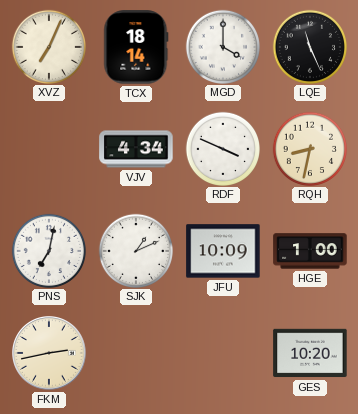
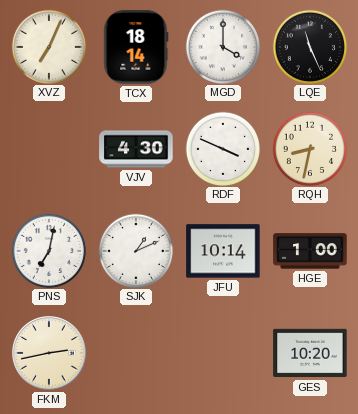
VJV: 4:34 -> 4:30
JFU: 10:09 -> 10:14
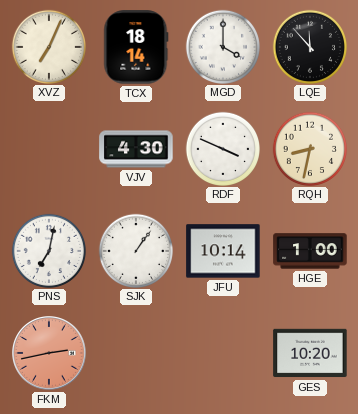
LQE: 11:26 -> 11:53
SJK: 1:11 -> 1:06
FKM dial: cream -> salmon
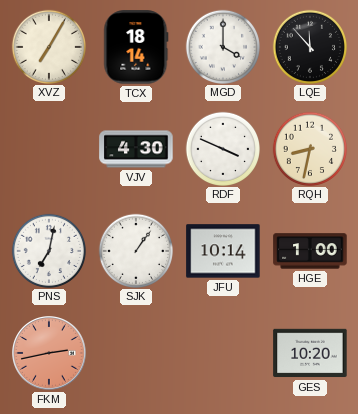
XVZ: 7:04 -> 7:05
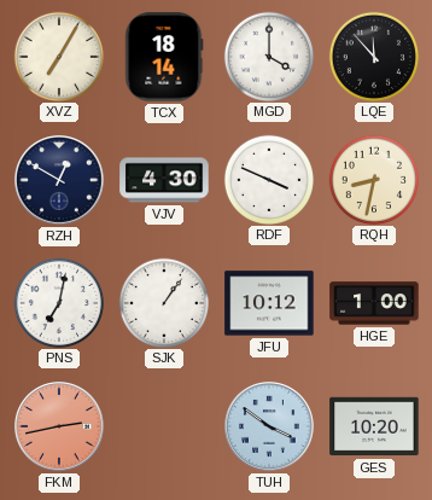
RZH: none -> 12:50
JFU: 10:14 -> 10:12
TUH: none -> 3:51
